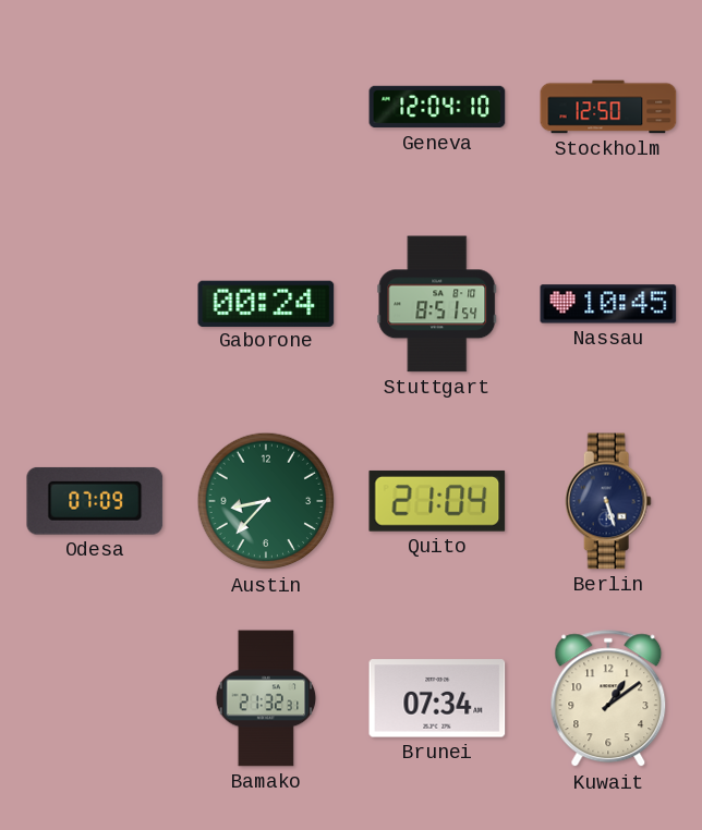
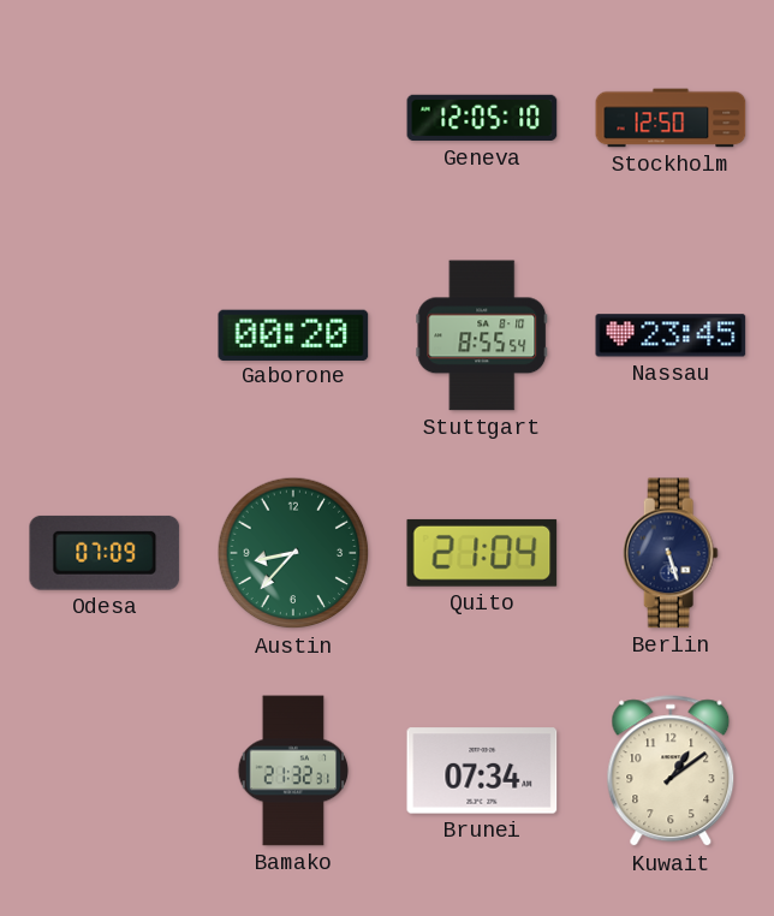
Geneva: 12:04 -> 12:05
Gaborone: 00:24 -> 00:20
Stuttgart: 8:51 -> 8:55
Nassau: 10:45 -> 23:45
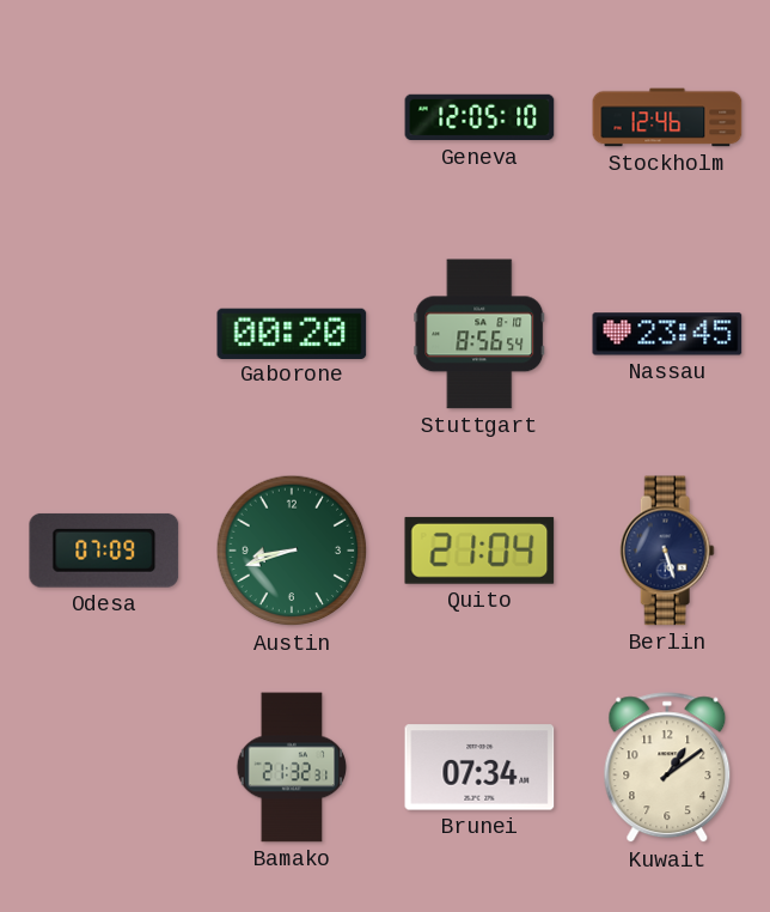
Stockholm: 12:50 -> 12:46
Stuttgart: 8:55 -> 8:56
Austin: 8:37 -> 8:42
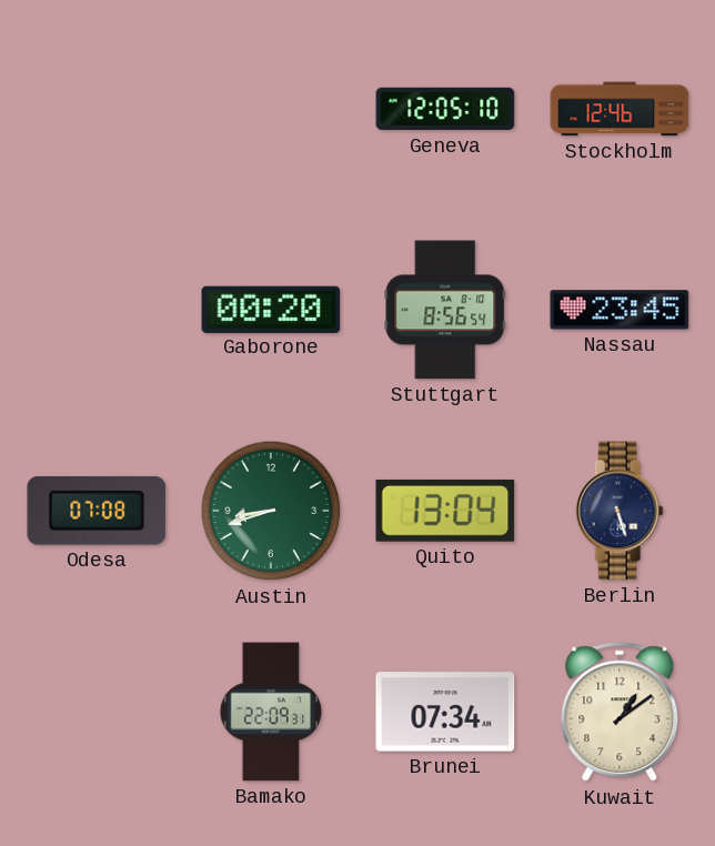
Odesa: 07:09 -> 07:08
Quito: 21:04 -> 13:04
Bamako: 21:32 -> 22:09
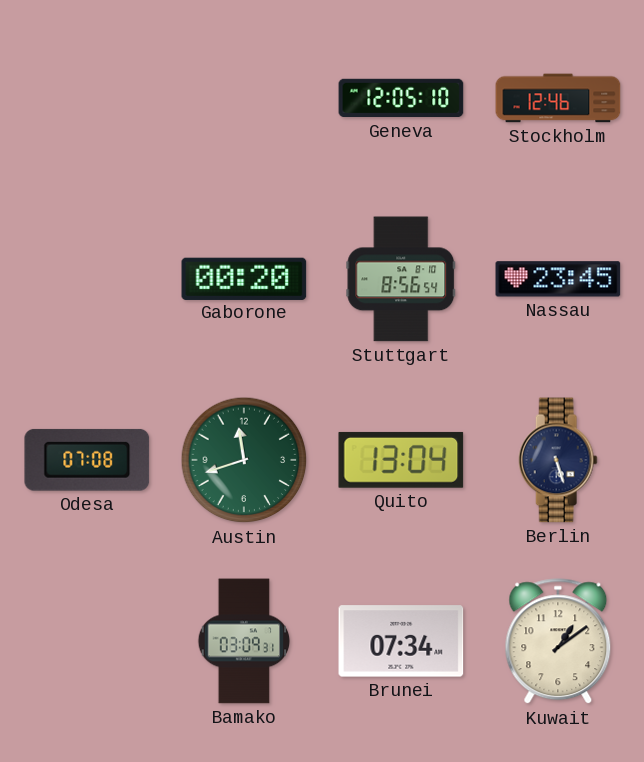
Austin: 8:42 -> 11:42
Bamako: 22:09 -> 03:09
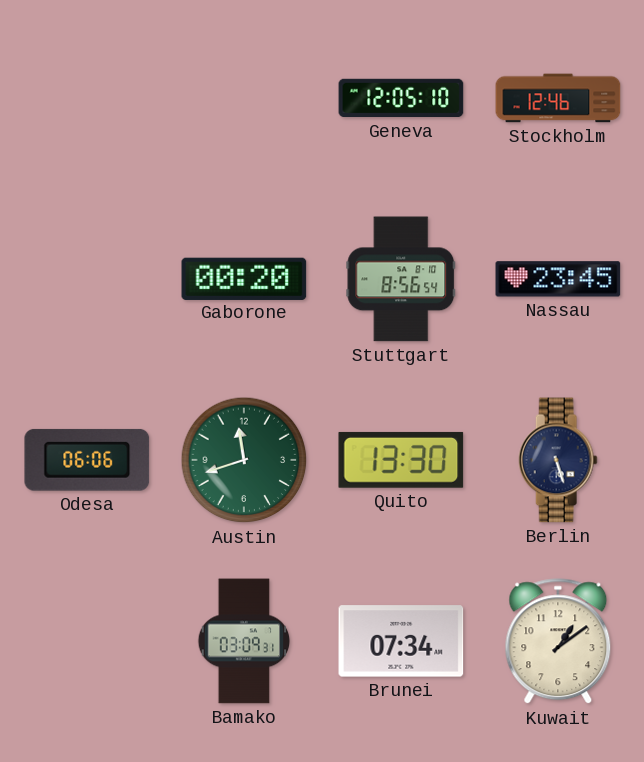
Odesa: 07:08 -> 06:06
Quito: 13:04 -> 13:30
